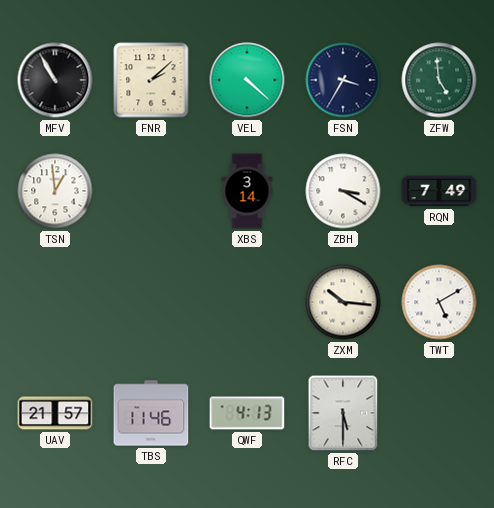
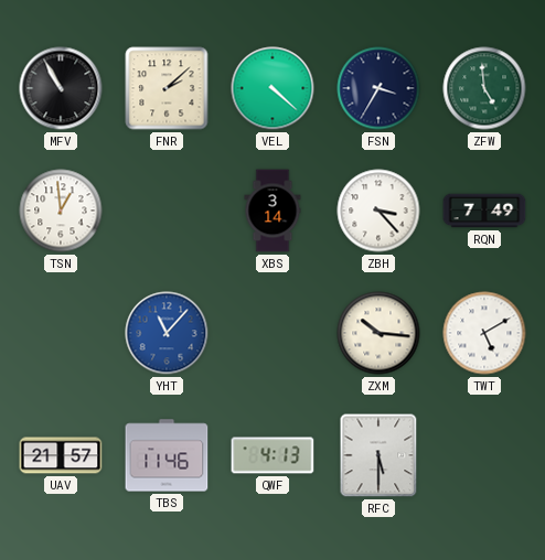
ZBH: 3:20 -> 3:23
YHT: none -> 11:07
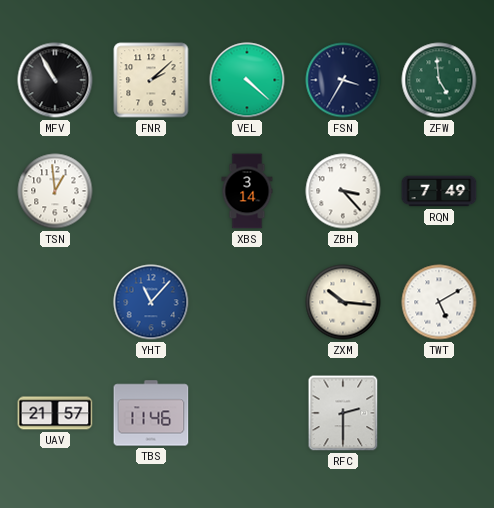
QWF: 4:13 -> none
RFC: 5:30 -> 2:30
